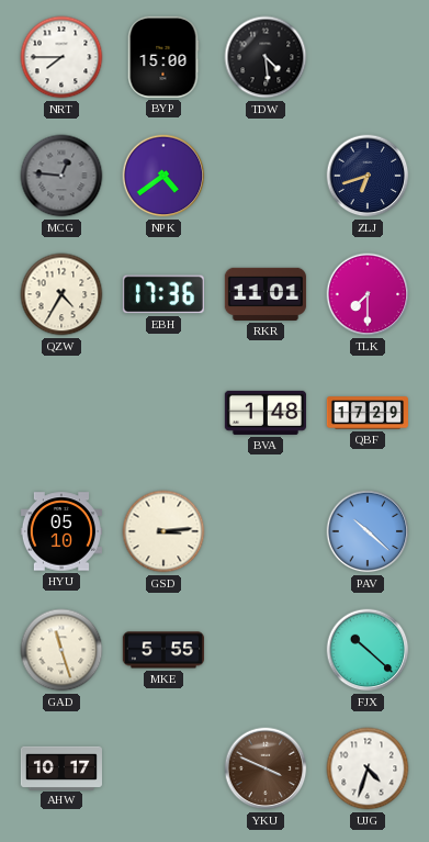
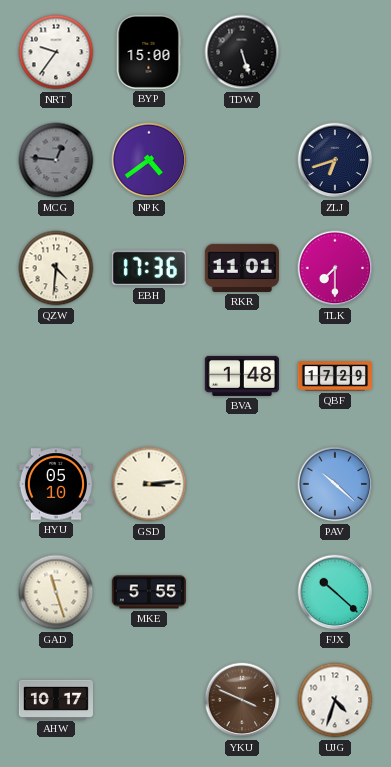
NRT: 7:45 -> 9:36
TDW: 4:29 -> 5:27
QZW: 4:35 -> 4:31
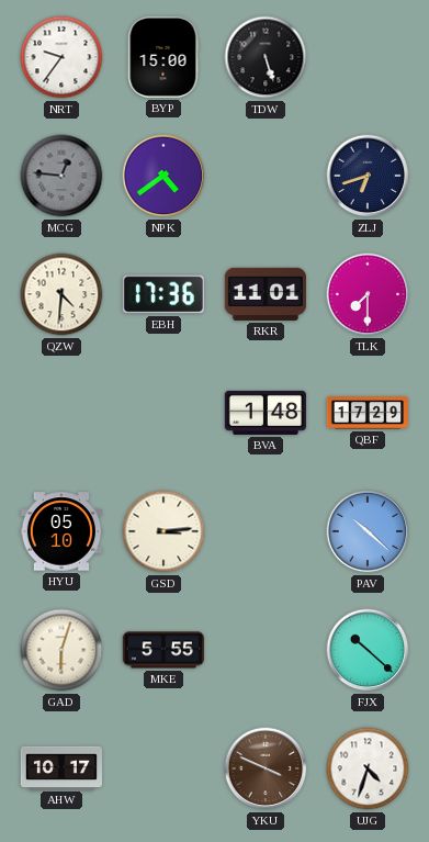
GAD: 11:27 -> 6:03
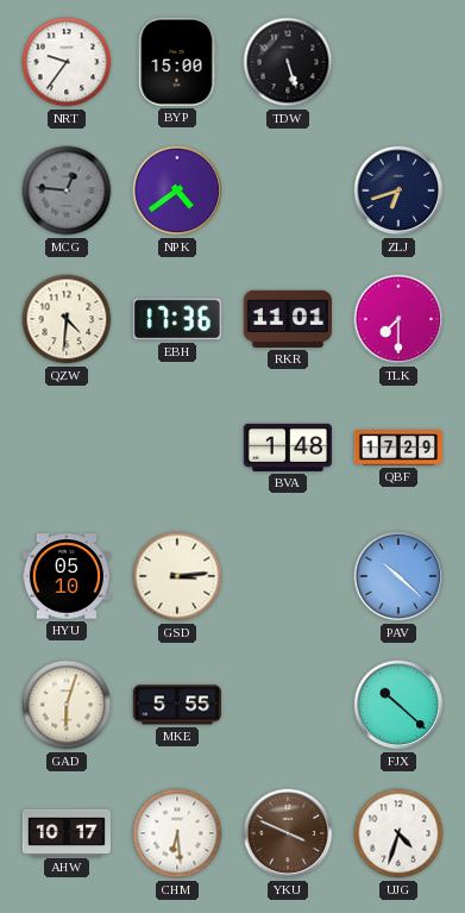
CHM: none -> 6:29
